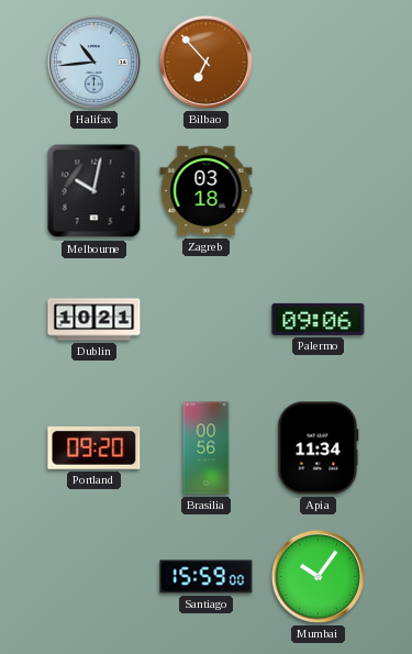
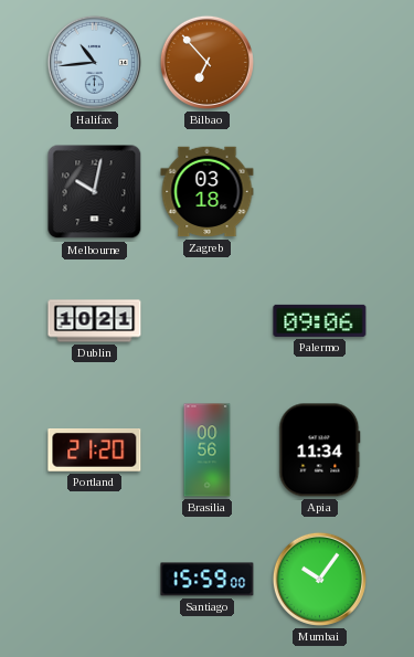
Portland: 09:20 -> 21:20
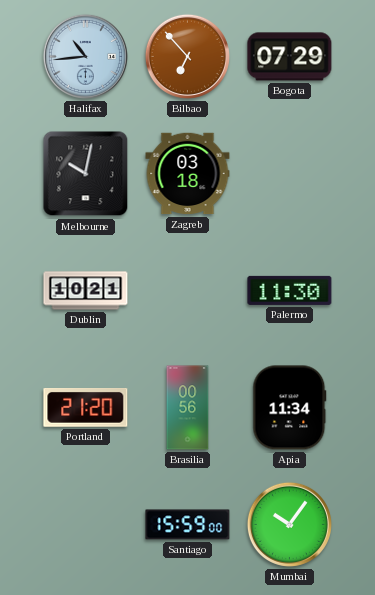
Bogota: none -> 07:29
Palermo: 09:06 -> 11:30
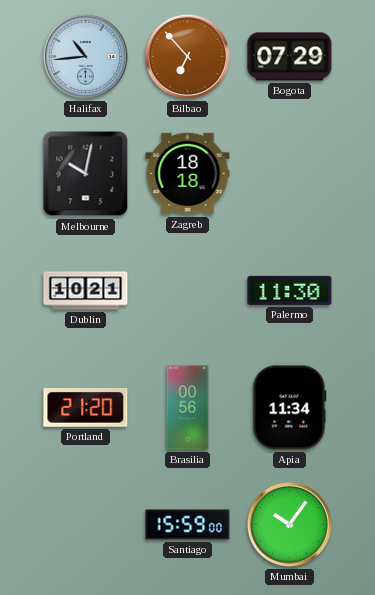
Zagreb: 03:18 -> 18:18
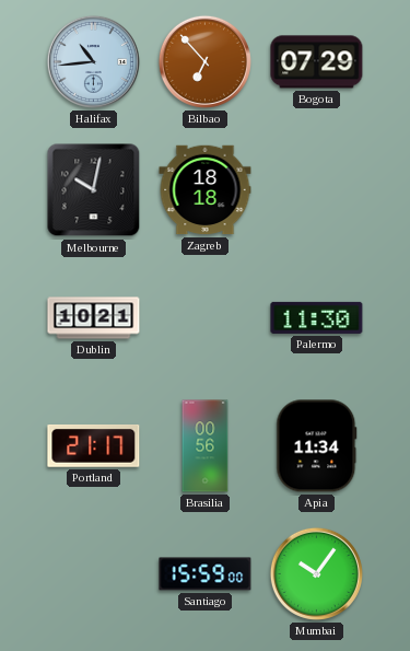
Portland: 21:20 -> 21:17
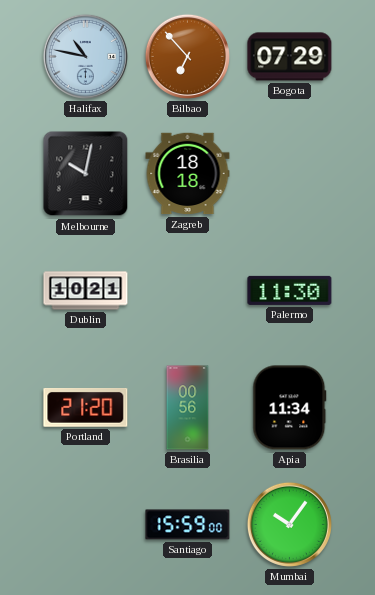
Halifax: 10:44 -> 10:47
Portland: 21:17 -> 21:20
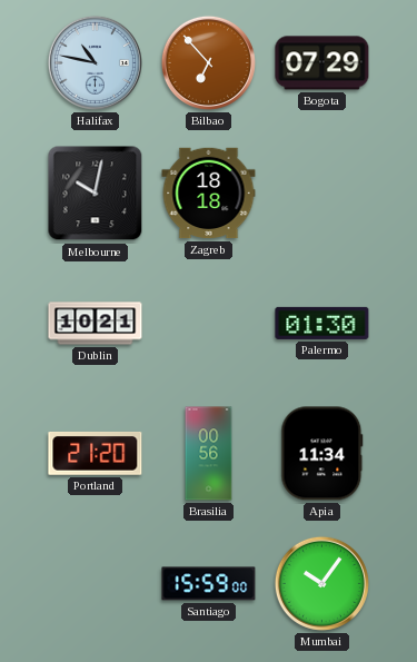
Palermo: 11:30 -> 01:30
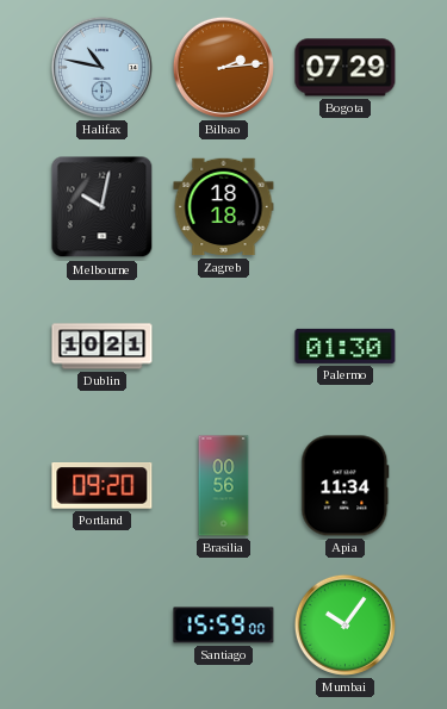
Bilbao: 6:53 -> 2:14
Portland: 21:20 -> 09:20
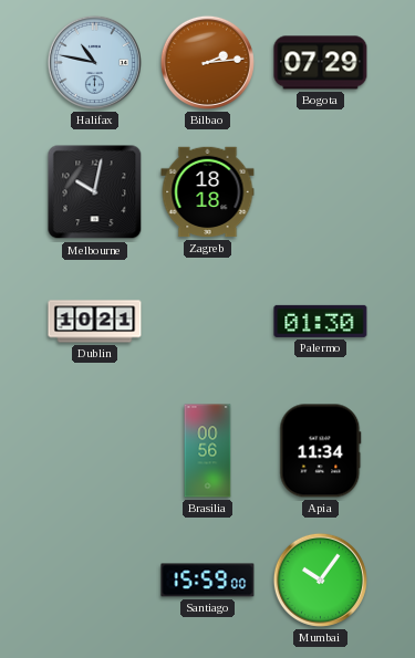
Portland: 09:20 -> none
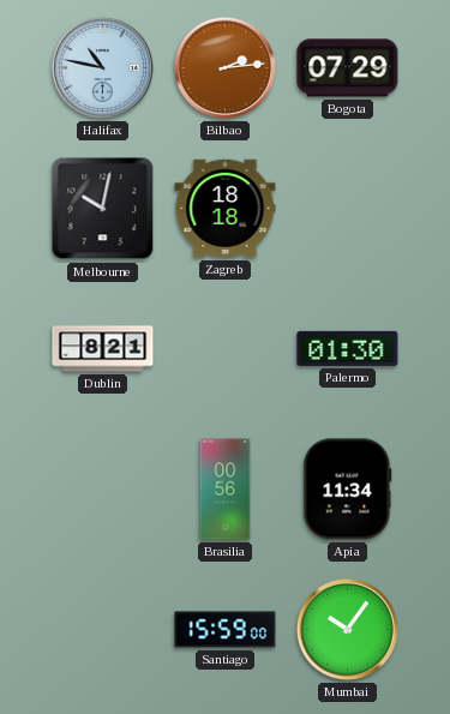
Dublin: 10:21 -> 8:21
